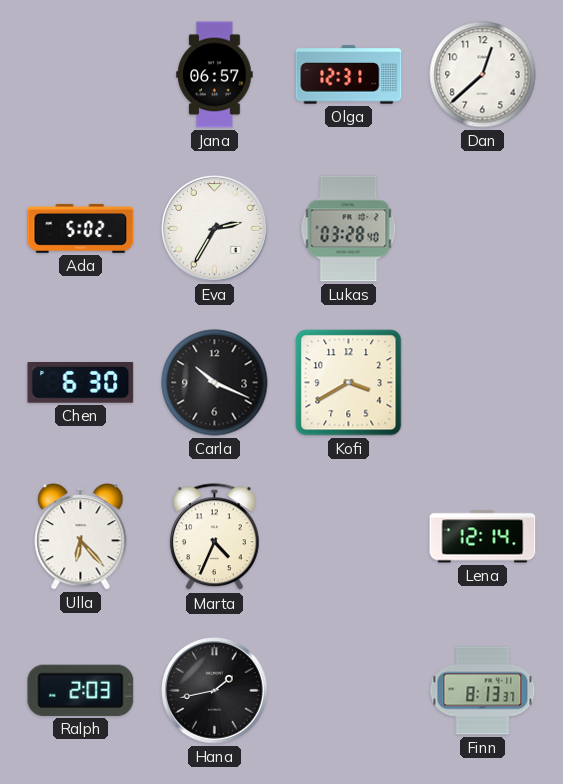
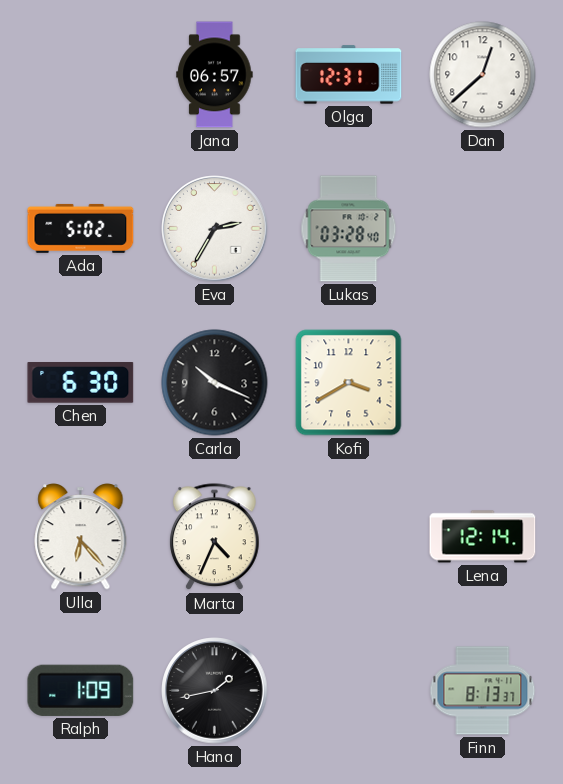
Ralph: 2:03 -> 1:09
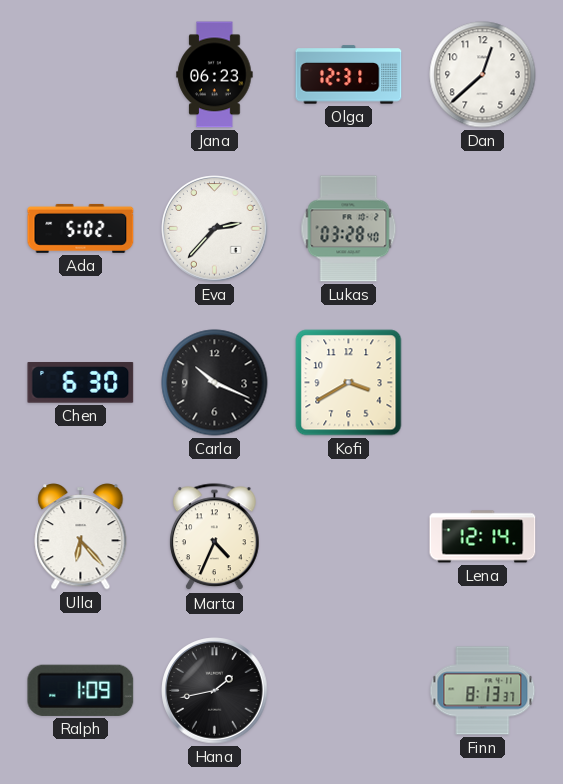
Jana: 06:57 -> 06:23
Eva: 2:35 -> 2:37
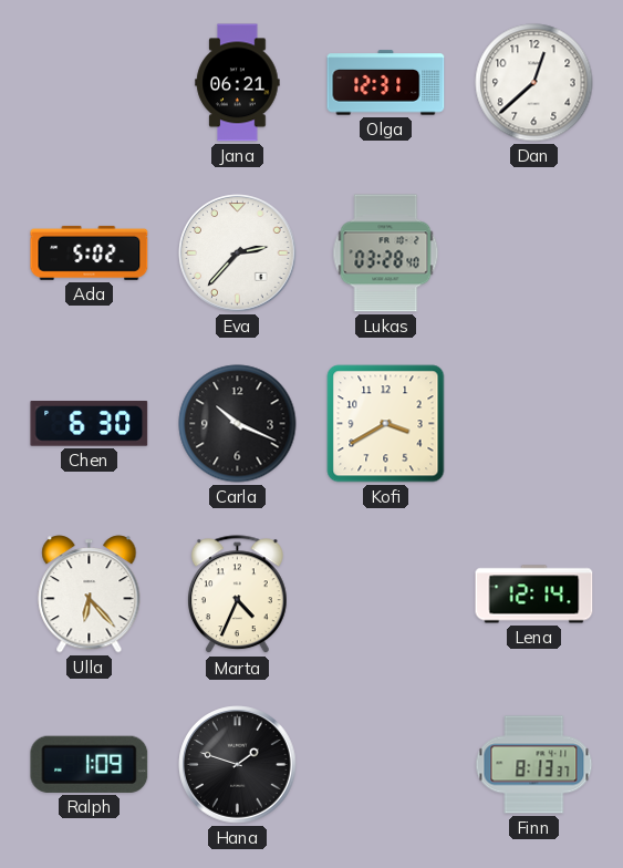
Jana: 06:23 -> 06:21
Hana: 1:43 -> 1:48
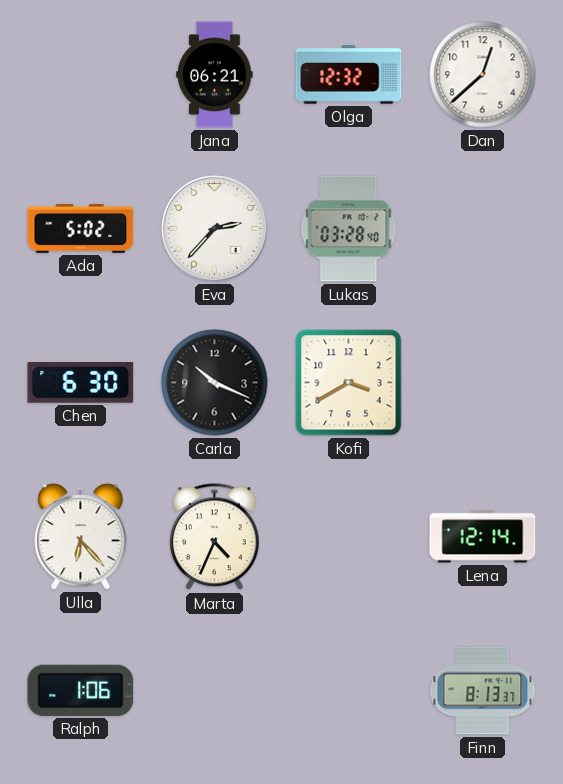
Olga: 12:31 -> 12:32
Ralph: 1:09 -> 1:06
Hana: 1:48 -> none
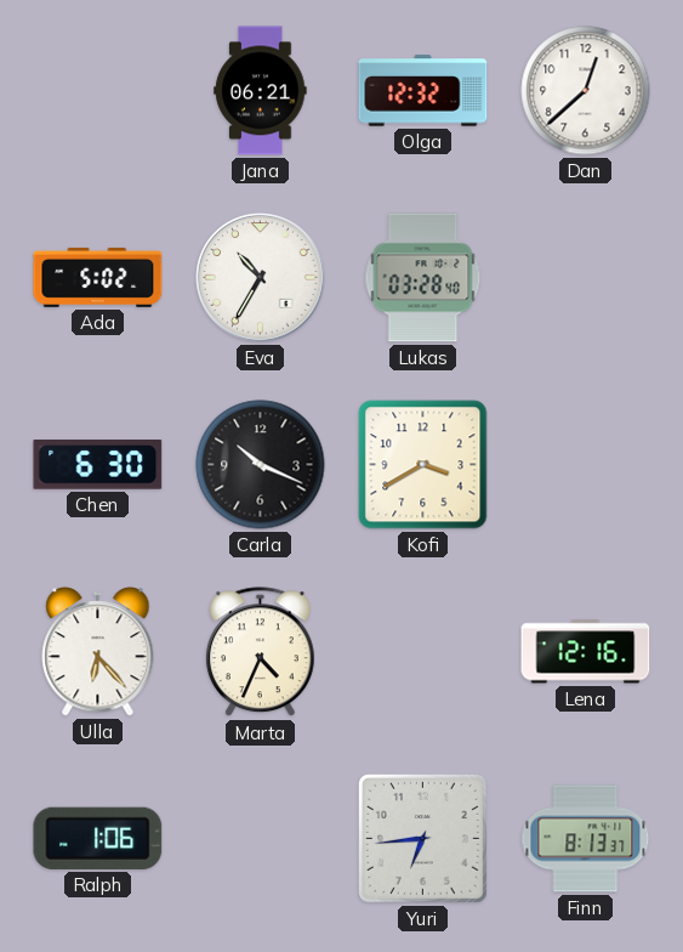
Eva: 2:37 -> 10:35
Lena: 12:14 -> 12:16
Yuri: none -> 6:44
